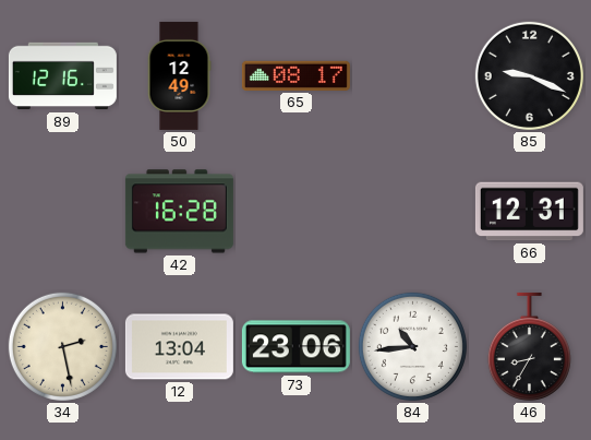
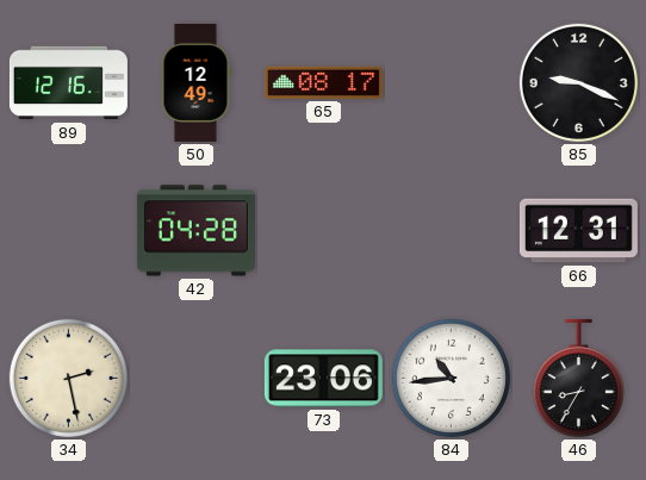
42: 16:28 -> 04:28
12: 13:04 -> none
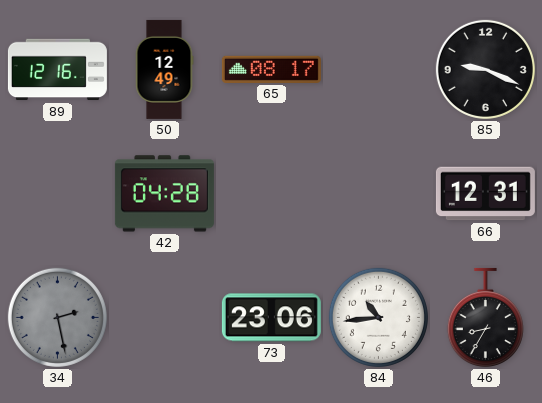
34 dial: cream -> grey
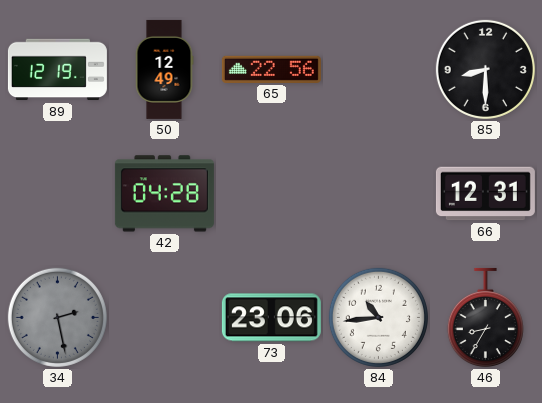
89: 12:16 -> 12:19
65: 08:17 -> 22:56
85: 9:19 -> 8:30
